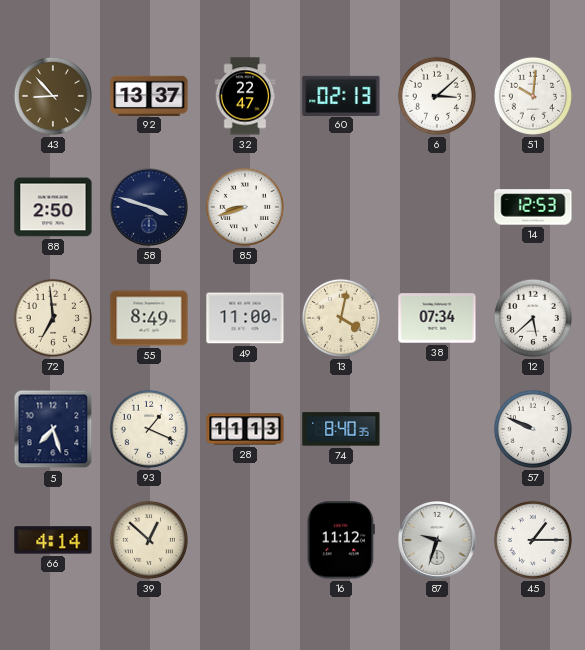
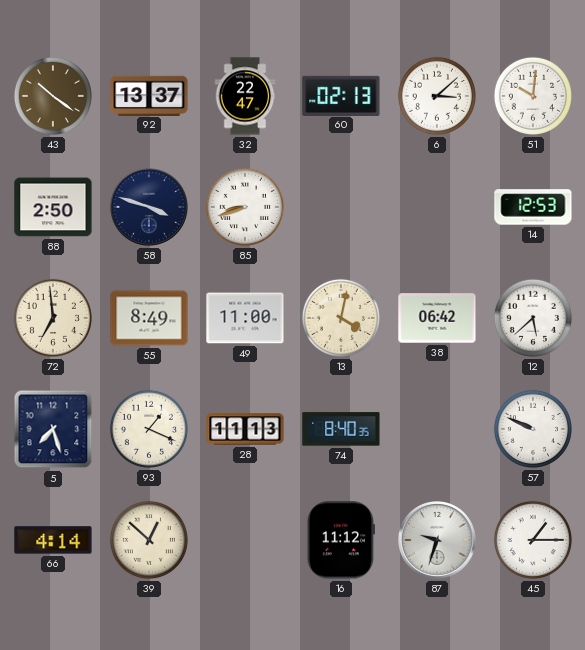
43: 8:53 -> 10:21
38: 07:34 -> 06:42
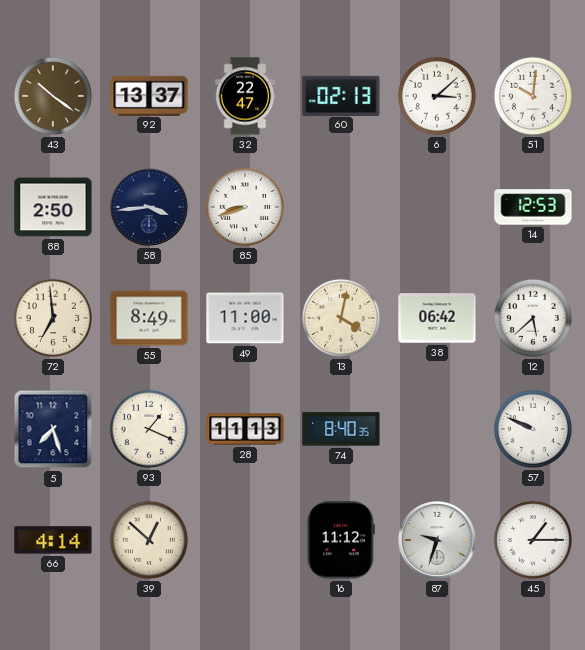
58: 3:48 -> 3:44
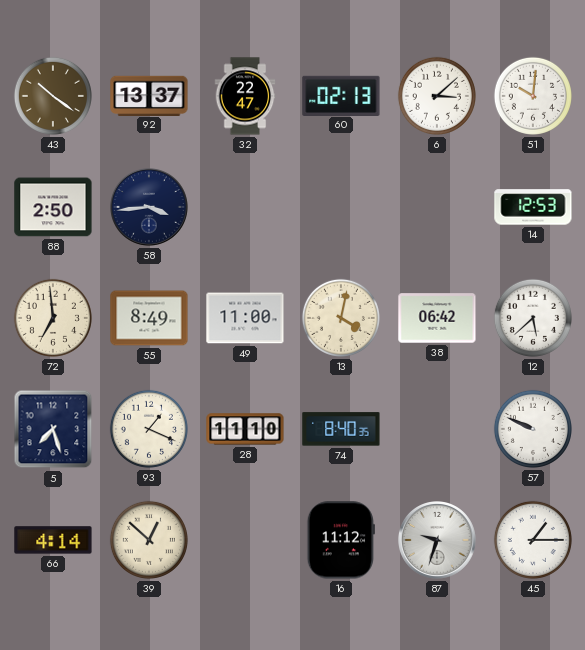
85: 8:42 -> none
28: 11:13 -> 11:10
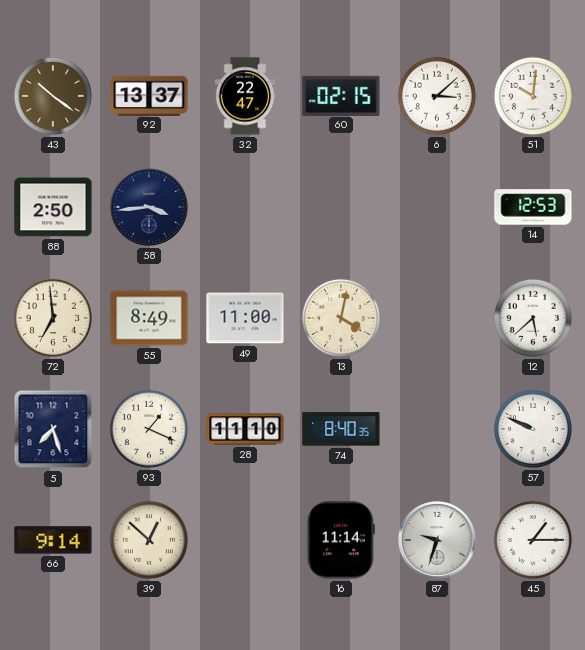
60: 02:13 -> 02:15
38: 06:42 -> none
66: 4:14 -> 9:14
16: 11:12 -> 11:14
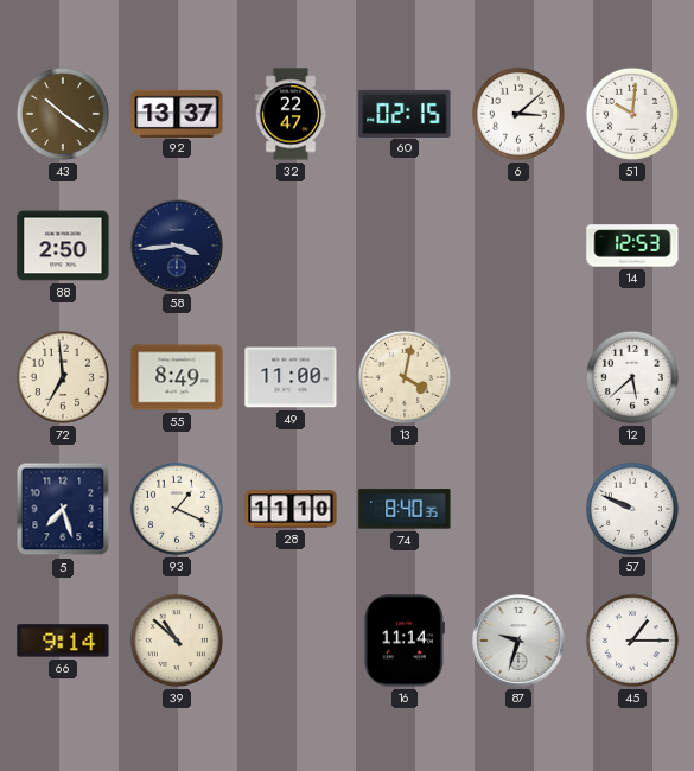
39: 12:52 -> 10:52
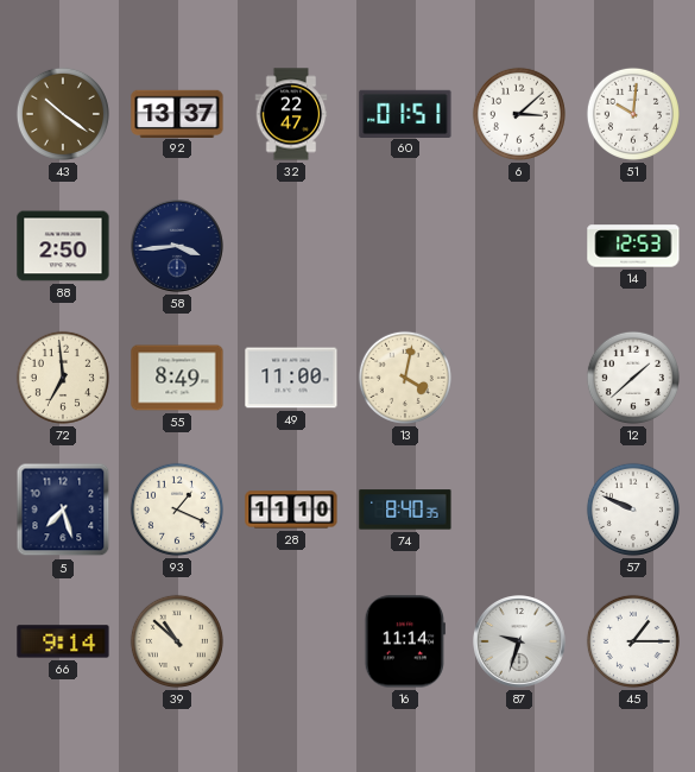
60: 02:15 -> 01:51
12: 5:38 -> 1:38
